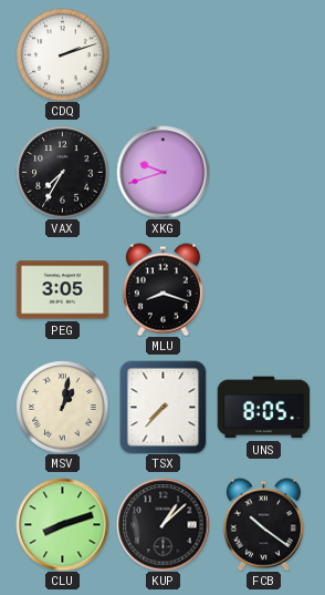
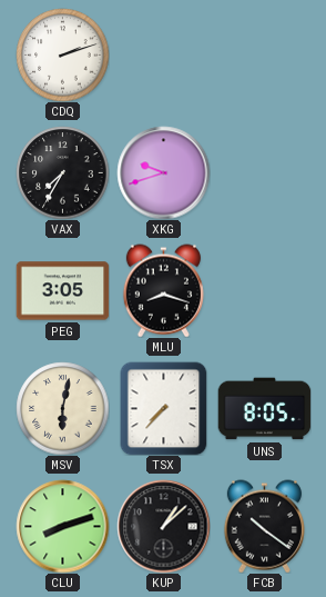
MSV: 1:02 -> 6:02
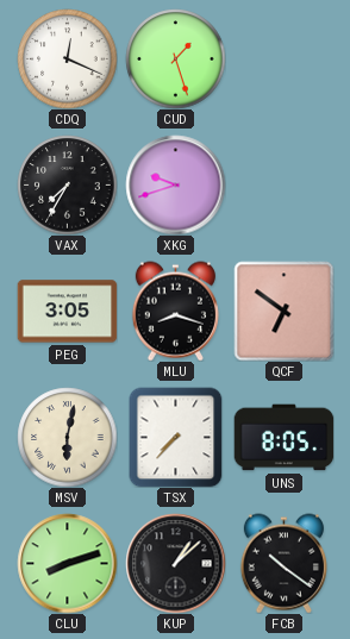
CDQ: 2:12 -> 12:19
CUD: none -> 1:27
QCF: none -> 6:51
